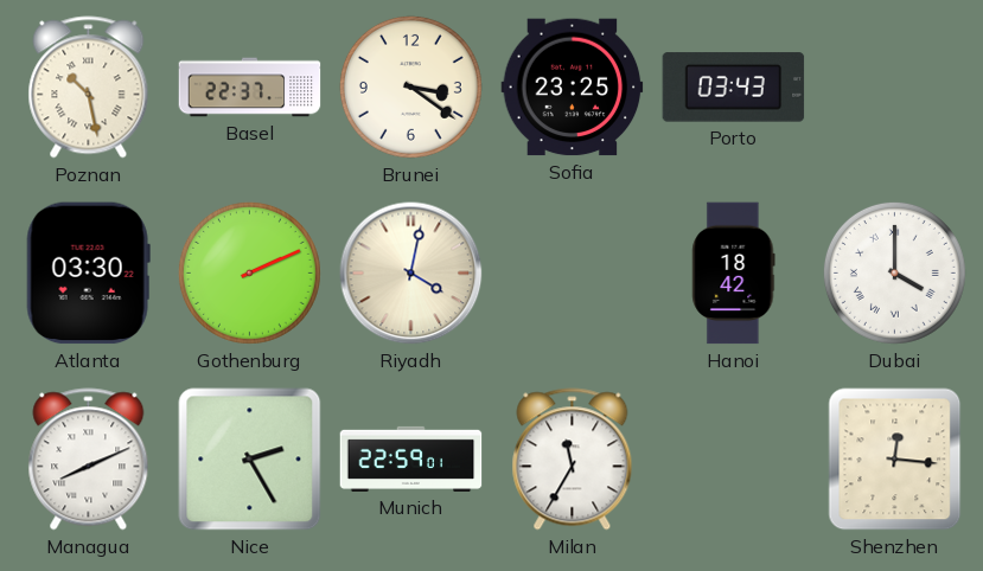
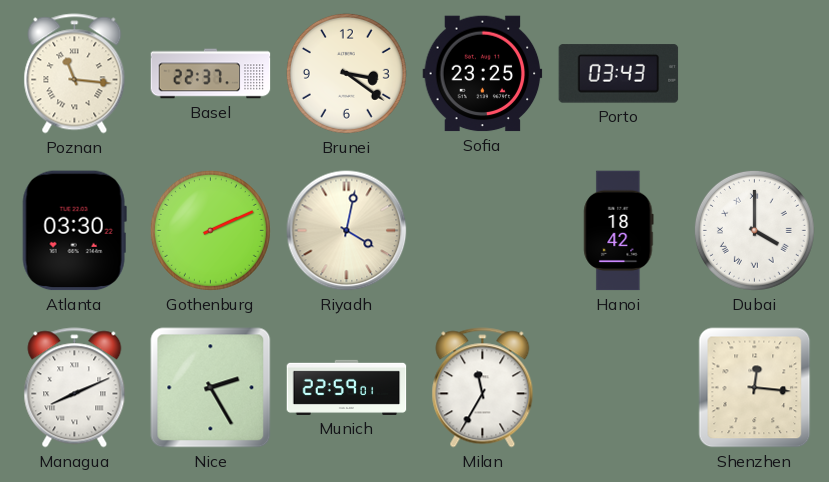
Poznan: 10:28 -> 11:16
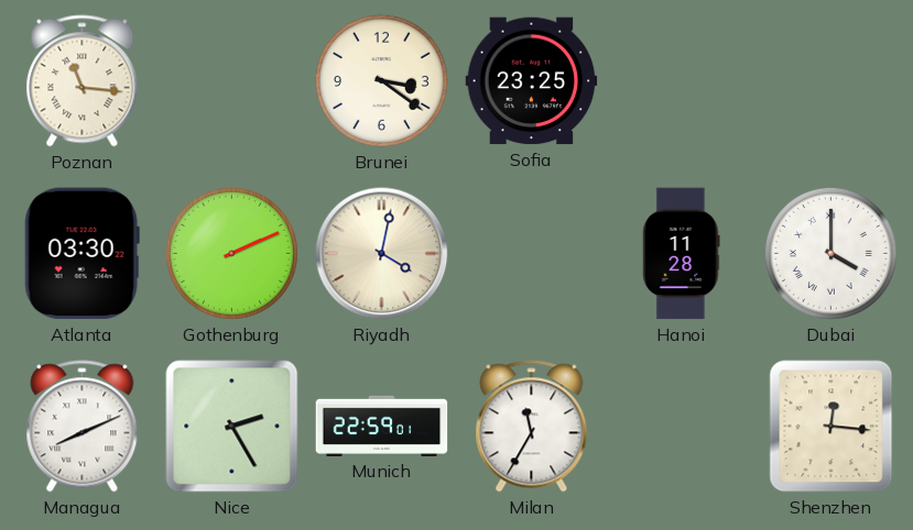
Basel: 22:37 -> none
Porto: 03:43 -> none
Hanoi: 18:42 -> 11:28
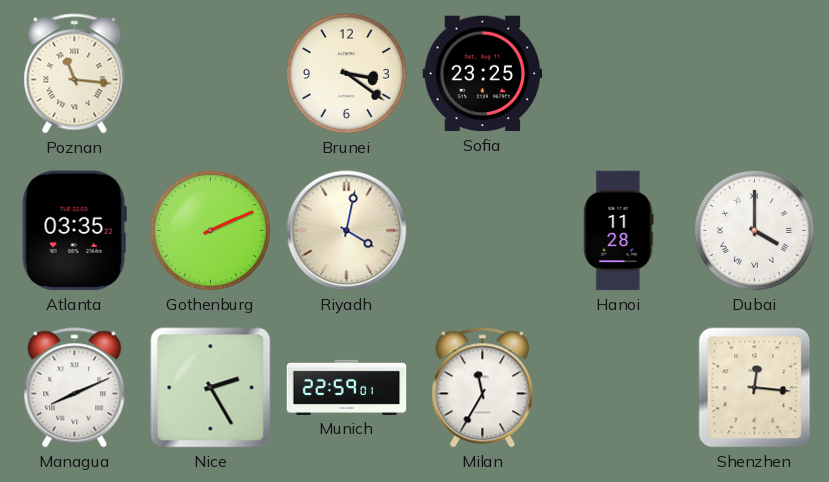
Atlanta: 03:30 -> 03:35
